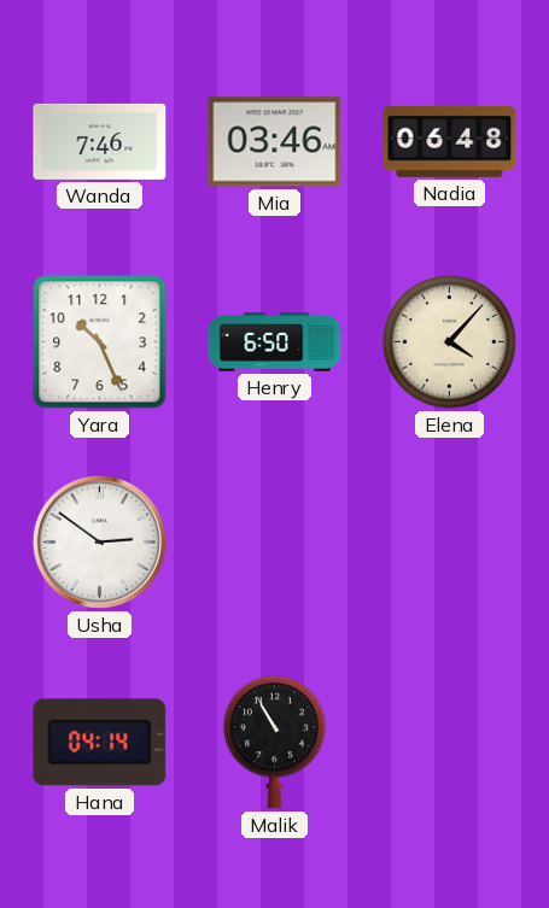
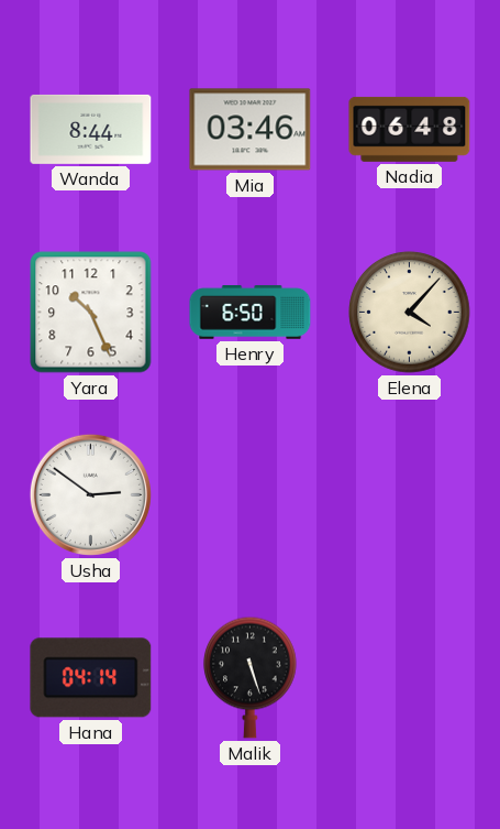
Wanda: 7:46 -> 8:44
Malik: 10:55 -> 5:27
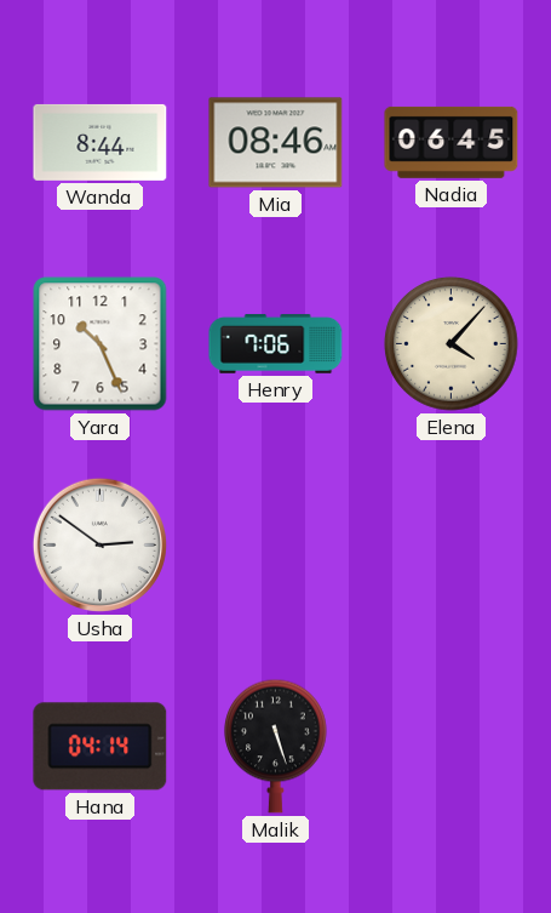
Mia: 03:46 -> 08:46
Nadia: 06:48 -> 06:45
Henry: 6:50 -> 7:06
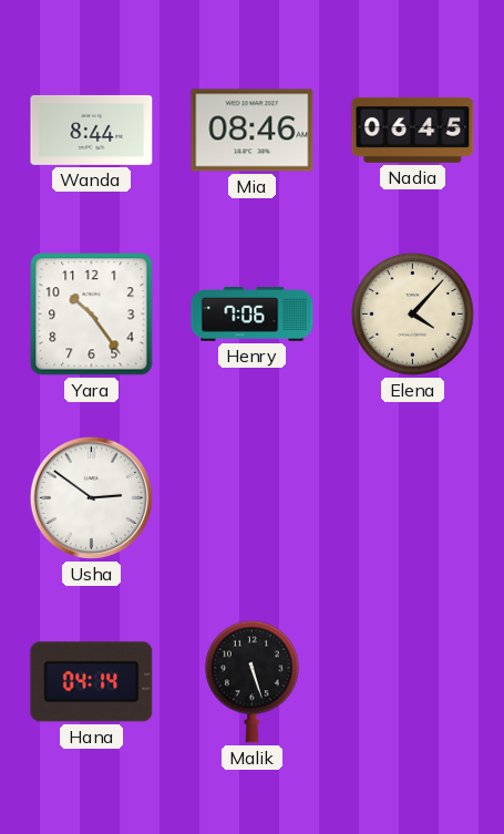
Yara: 10:26 -> 10:24
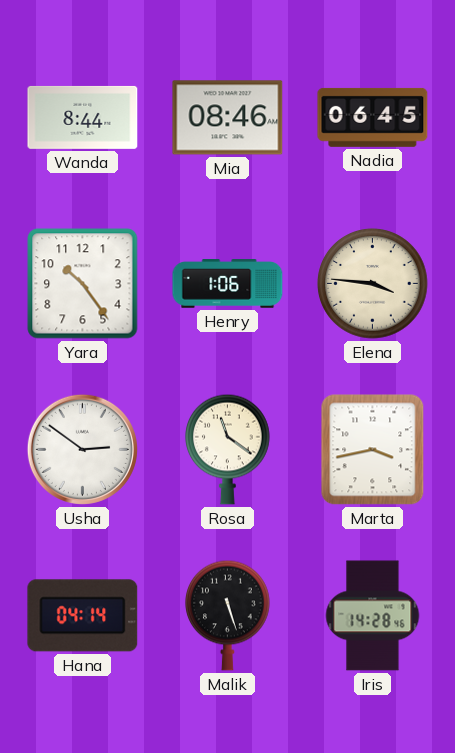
Henry: 7:06 -> 1:06
Elena: 4:07 -> 3:46
Rosa: none -> 11:21
Marta: none -> 3:43
Iris: none -> 14:28
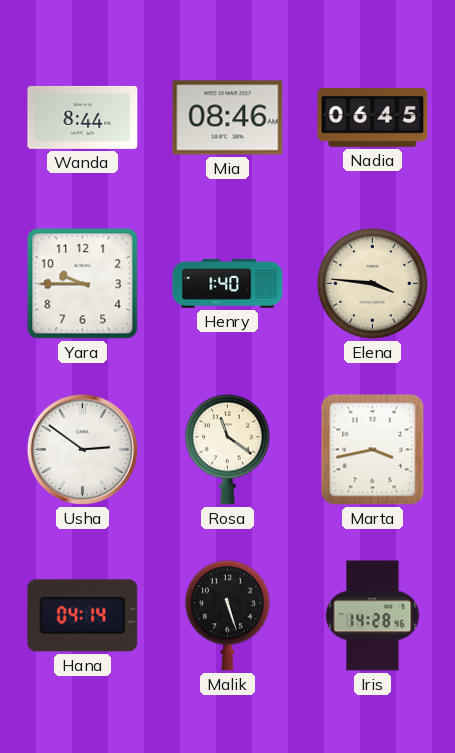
Yara: 10:24 -> 9:45
Henry: 1:06 -> 1:40
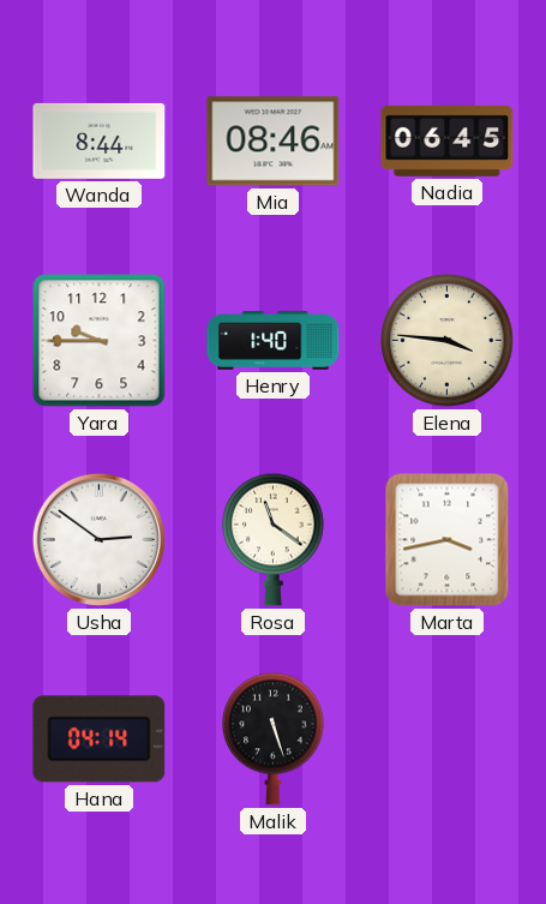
Iris: 14:28 -> none
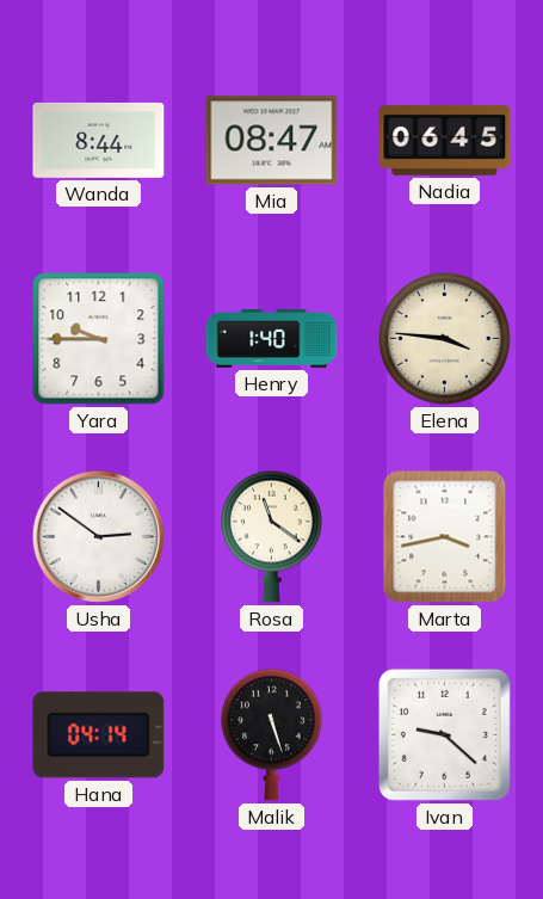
Mia: 08:46 -> 08:47
Ivan: none -> 9:22
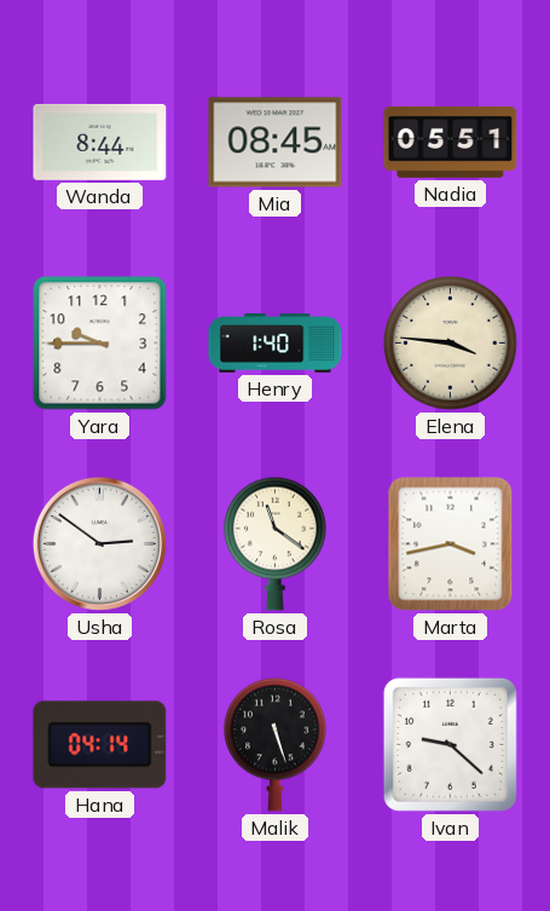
Mia: 08:47 -> 08:45
Nadia: 06:45 -> 05:51
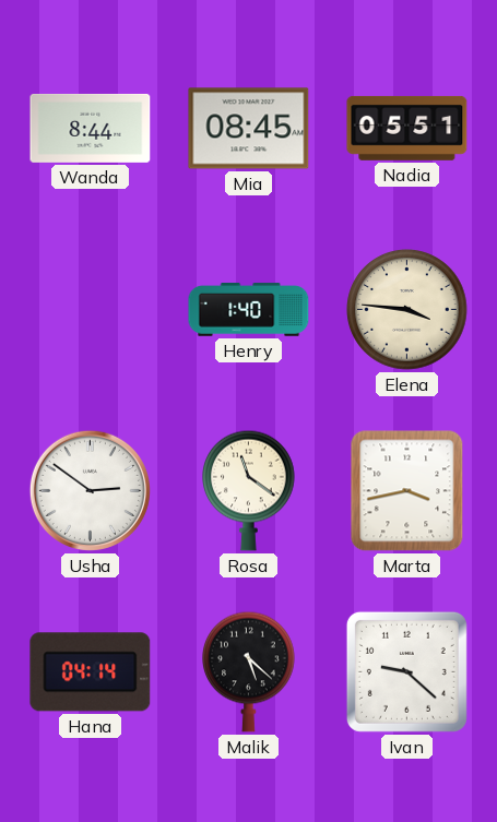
Yara: 9:45 -> none
Malik: 5:27 -> 5:22
